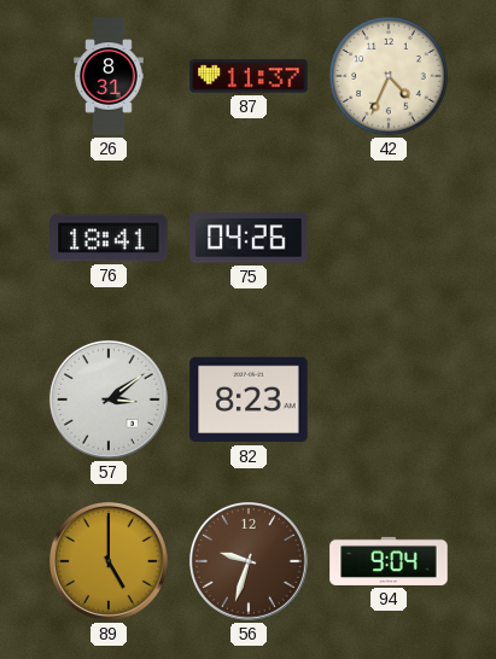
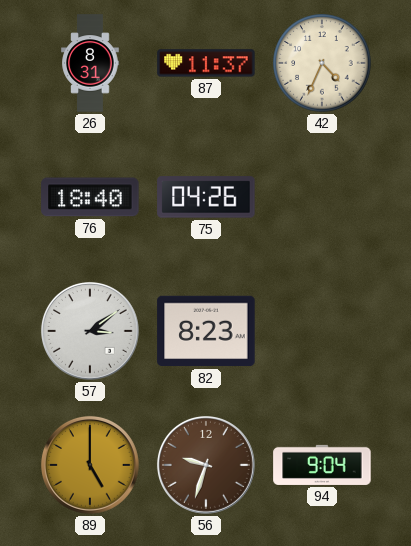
76: 18:41 -> 18:40
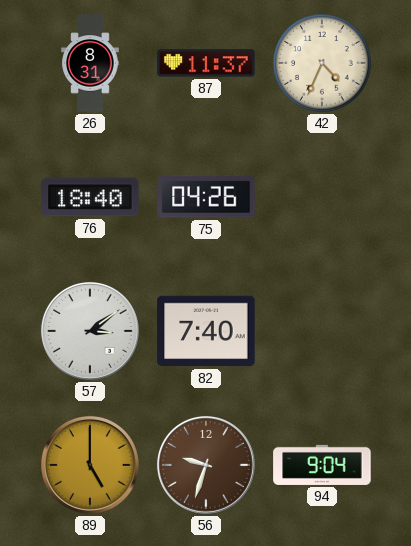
82: 8:23 -> 7:40
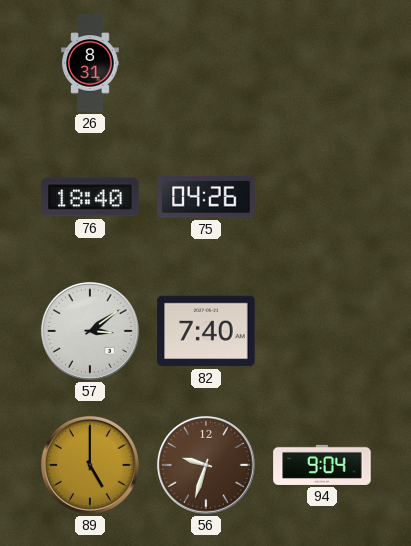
87: 11:37 -> none
42: 4:34 -> none
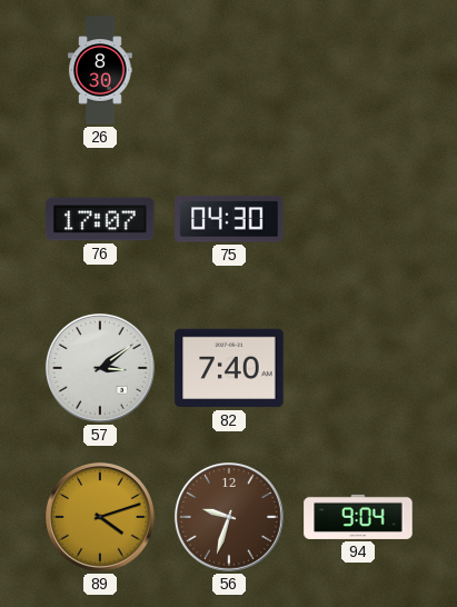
26: 8:31 -> 8:30
76: 18:40 -> 17:07
75: 04:26 -> 04:30
89: 5:00 -> 4:12
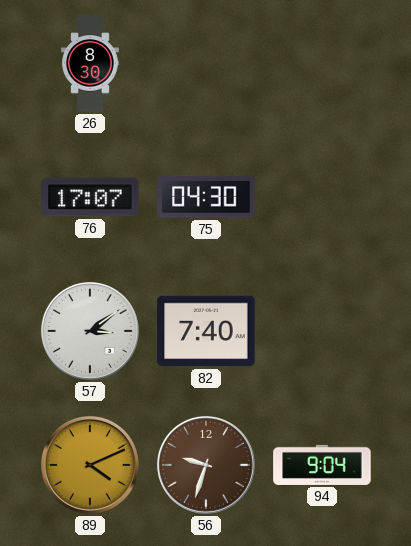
89: 4:12 -> 4:11
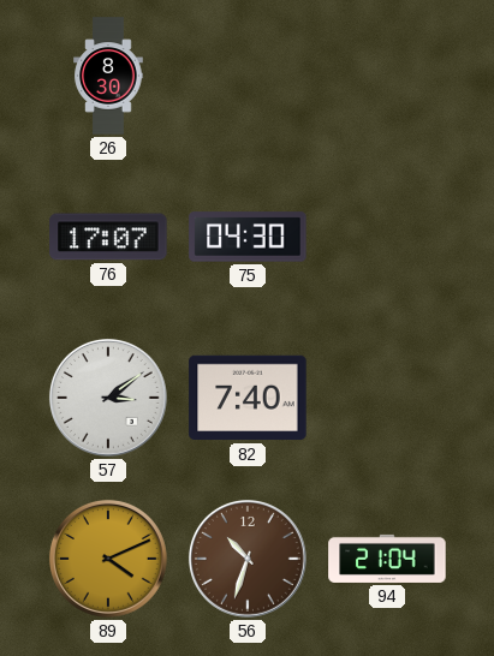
56: 9:33 -> 10:33
94: 9:04 -> 21:04
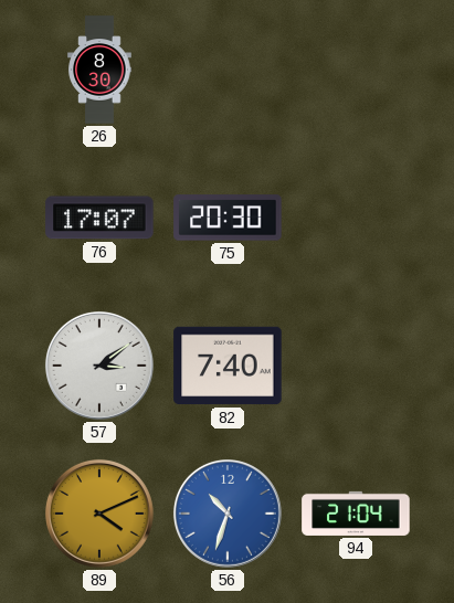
75: 04:30 -> 20:30
56 dial: brown -> blue
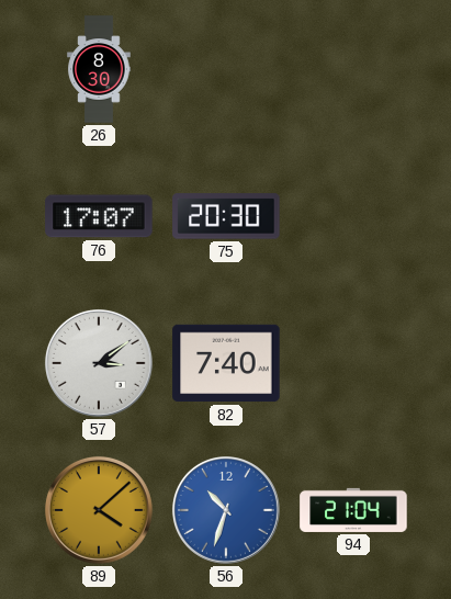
89: 4:11 -> 4:08
